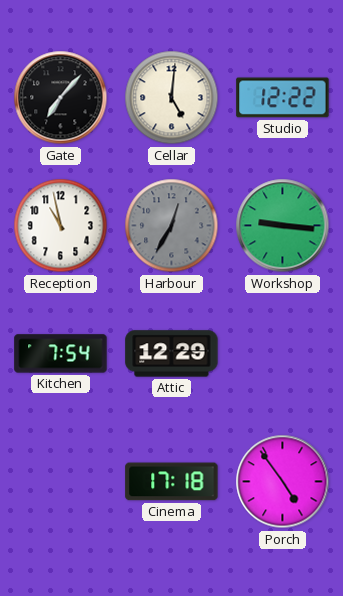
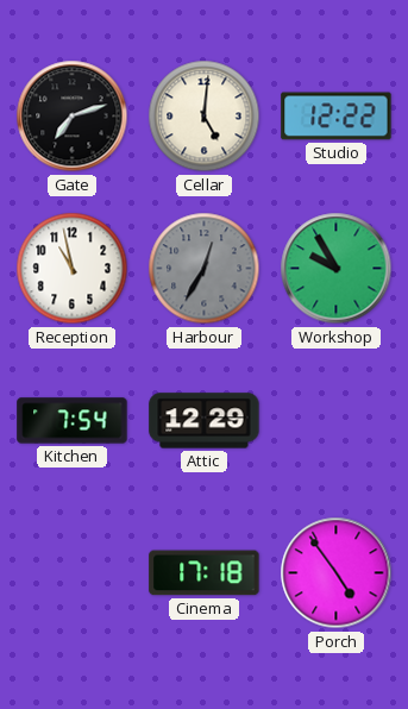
Gate: 7:07 -> 7:12
Workshop: 9:16 -> 9:55
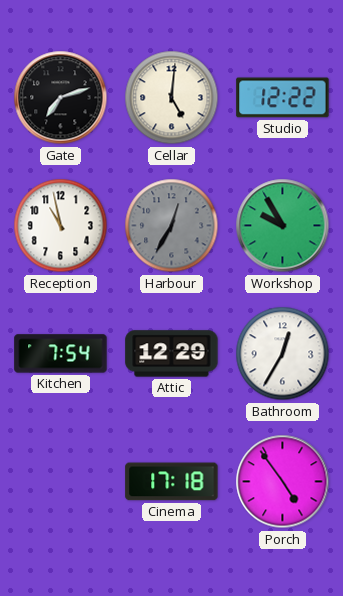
Bathroom: none -> 12:35
